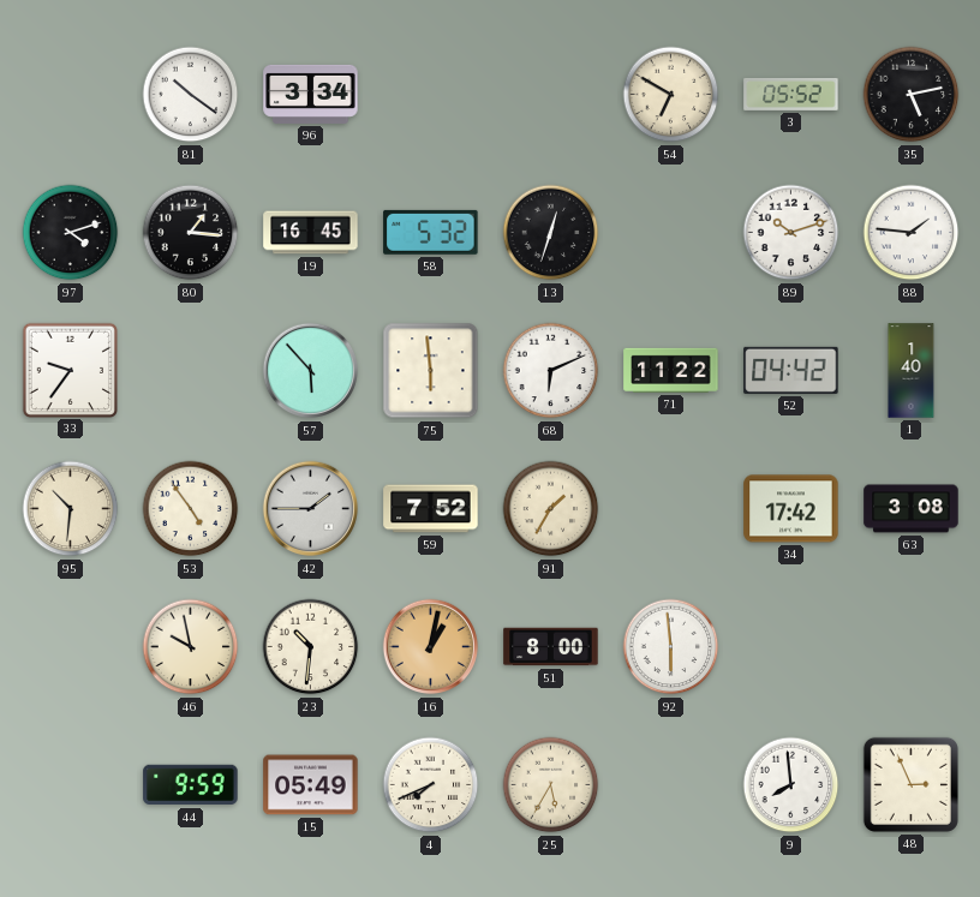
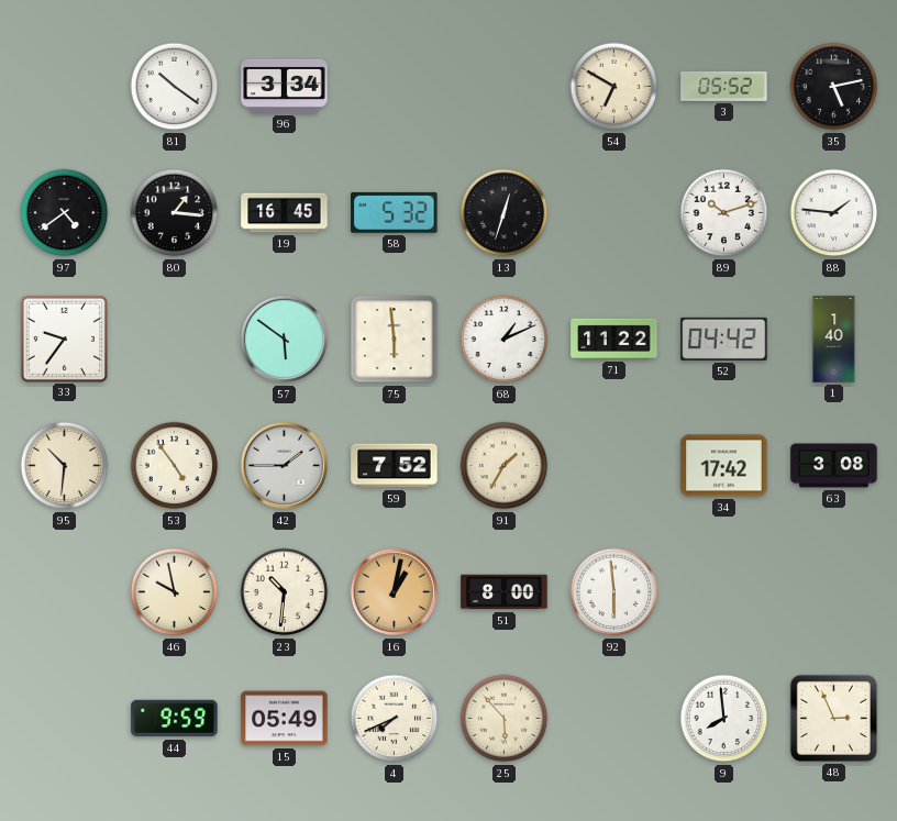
97: 4:12 -> 4:39
57: 5:53 -> 5:51
68: 6:11 -> 1:11
25: 5:35 -> 5:53
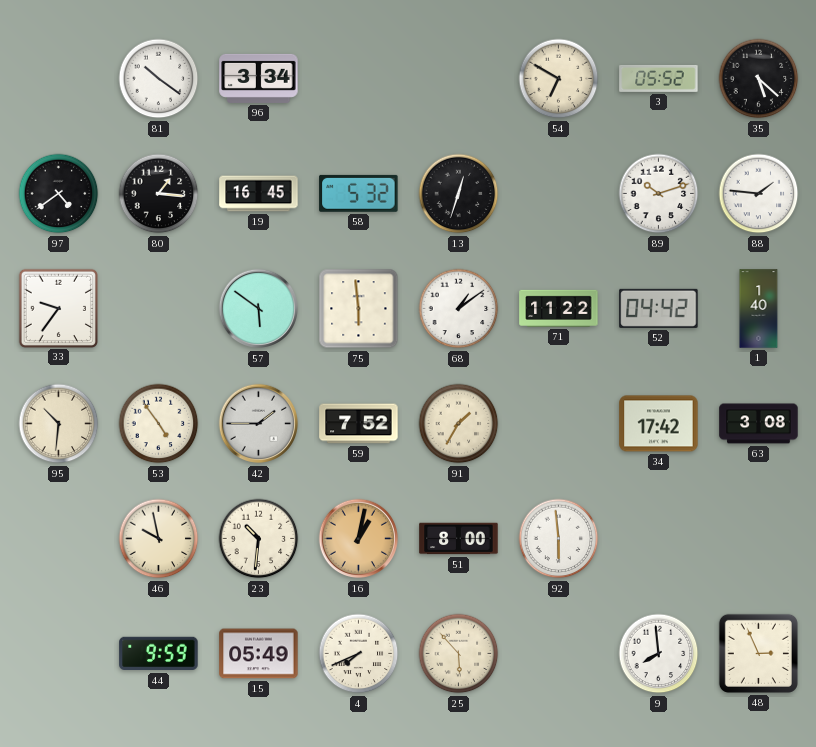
35: 5:13 -> 5:22
68: 1:11 -> 1:09
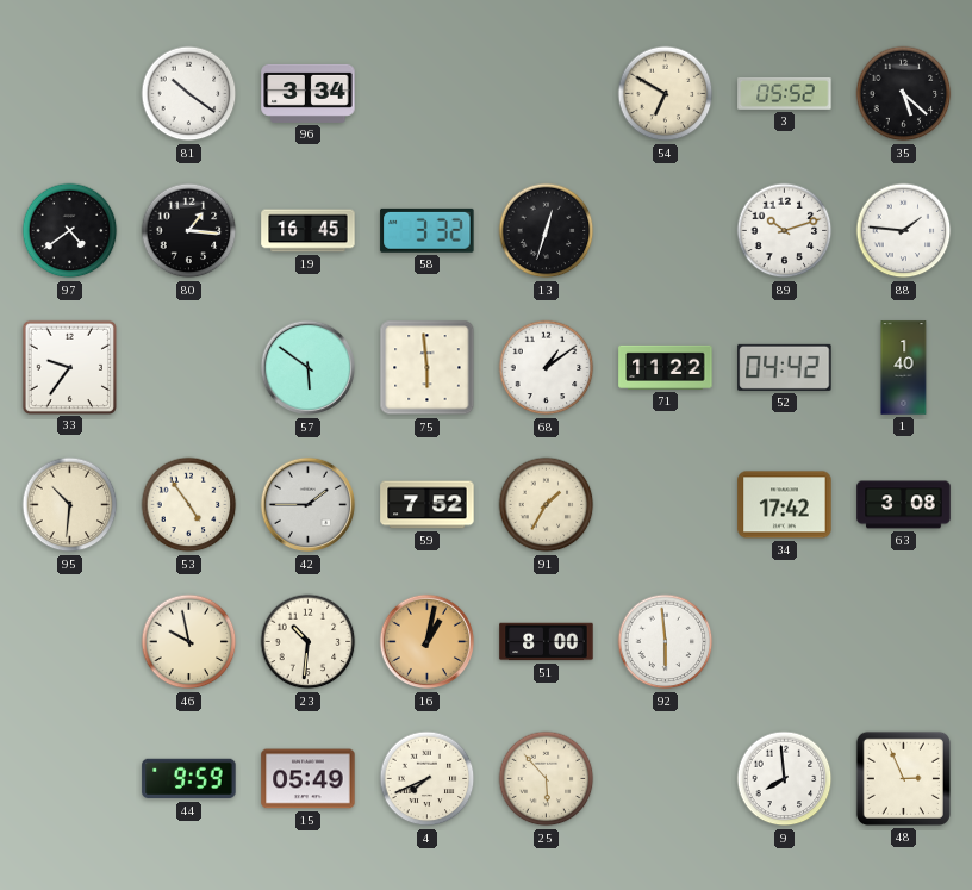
58: 5:32 -> 3:32
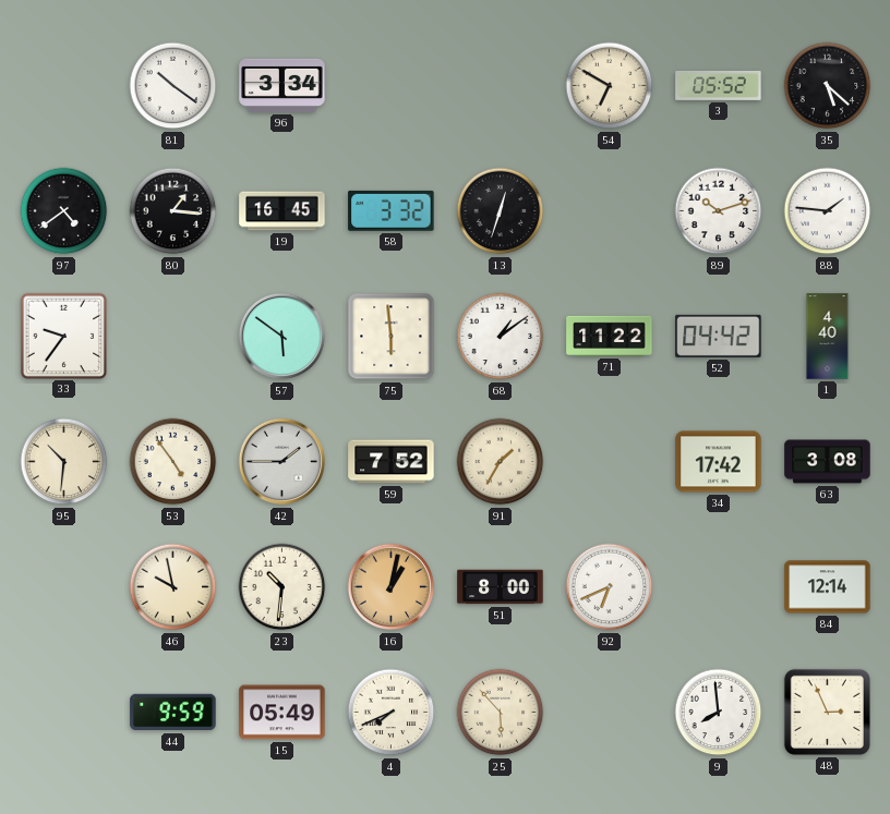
1: 1:40 -> 4:40
92: 5:59 -> 6:41
84: none -> 12:14
